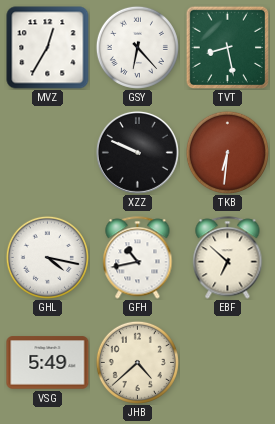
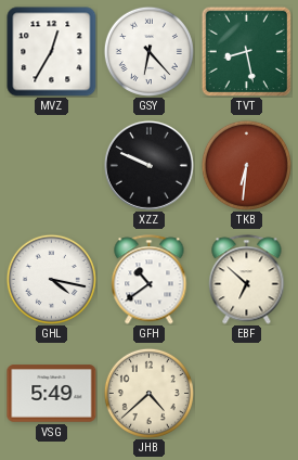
GFH: 10:43 -> 10:39
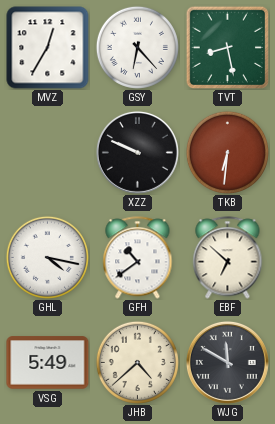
WJG: none -> 11:50
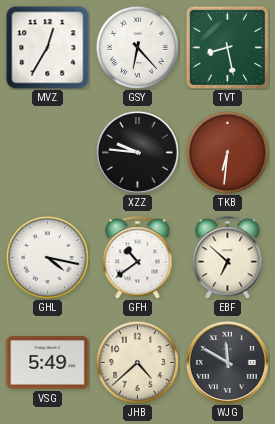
XZZ: 9:49 -> 9:46
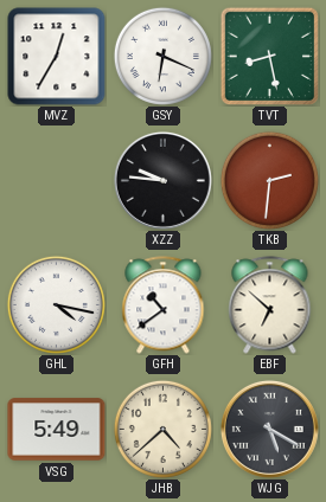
GSY: 6:23 -> 6:19
TKB: 6:31 -> 2:31
WJG: 11:50 -> 5:20
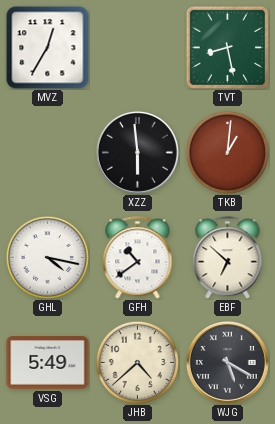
GSY: 6:19 -> none
XZZ: 9:46 -> 5:59
TKB: 2:31 -> 1:01
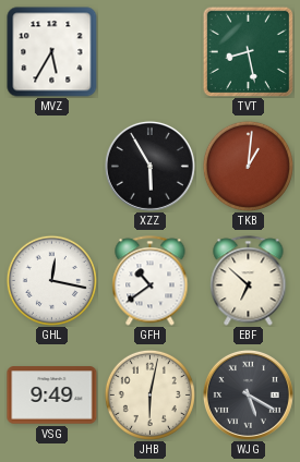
MVZ: 12:35 -> 5:35
XZZ: 5:59 -> 5:55
GHL: 4:17 -> 12:17
VSG: 5:49 -> 9:49
JHB: 4:38 -> 6:02
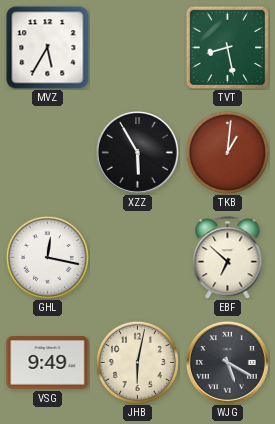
GFH: 10:39 -> none
